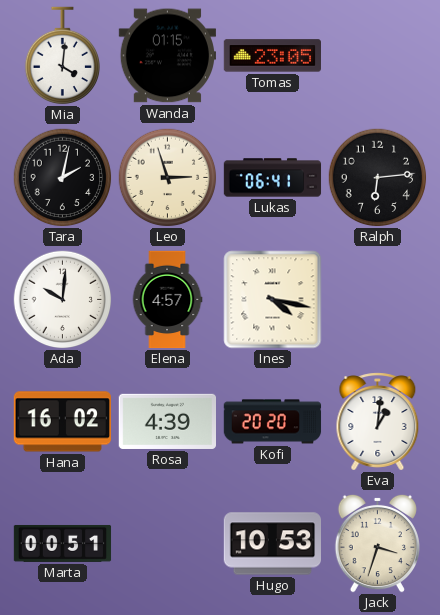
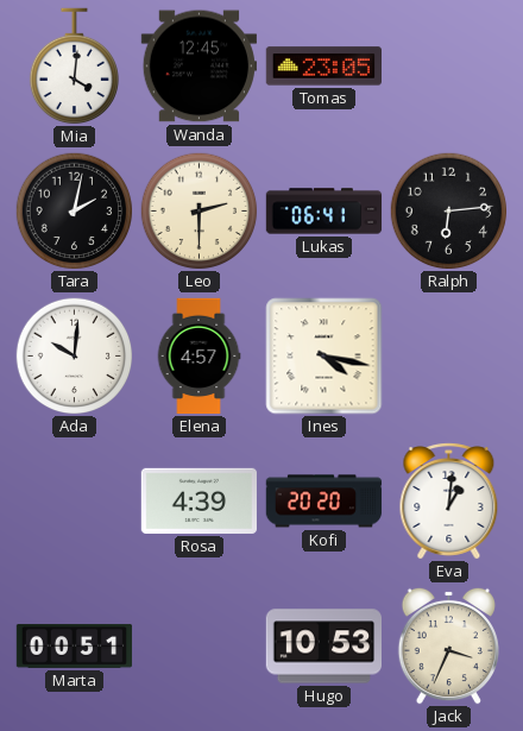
Wanda: 01:15 -> 12:45
Leo: 2:57 -> 2:30
Hana: 16:02 -> none
Jack: 3:33 -> 3:34
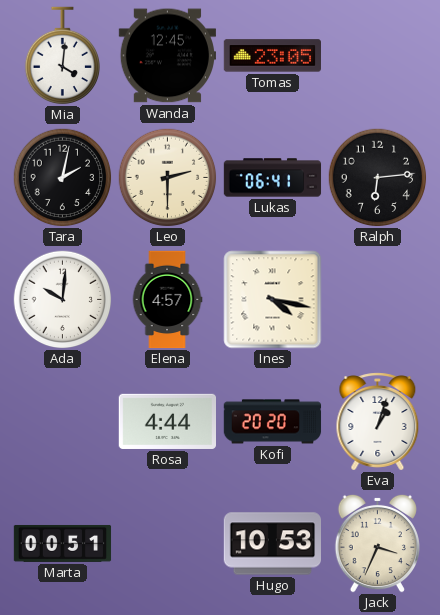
Rosa: 4:39 -> 4:44
Eva: 1:01 -> 1:03
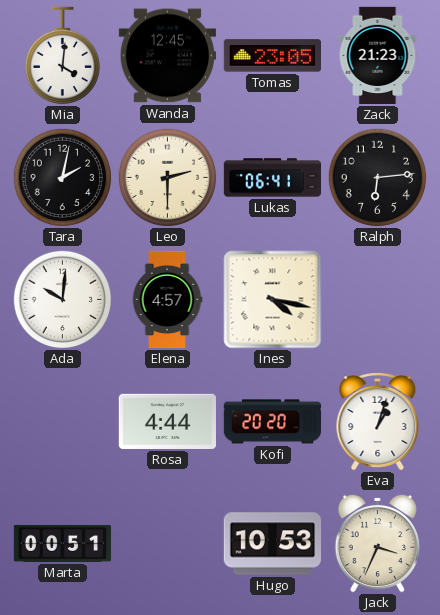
Zack: none -> 21:23
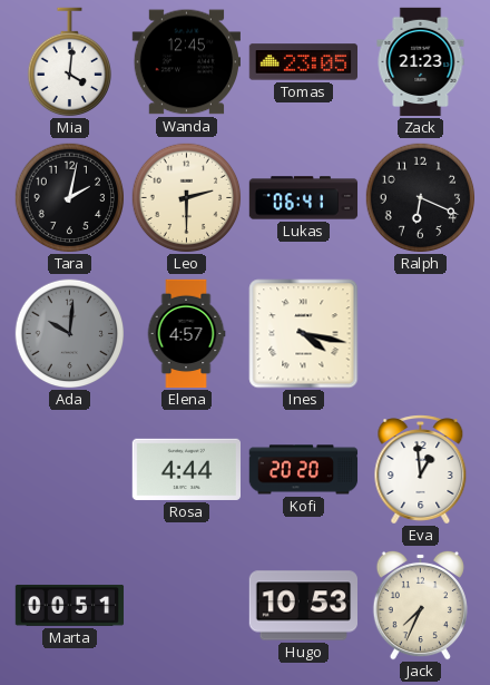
Ralph: 6:14 -> 6:19
Ada dial: white -> grey
Eva: 1:03 -> 12:59
Jack: 3:34 -> 7:34
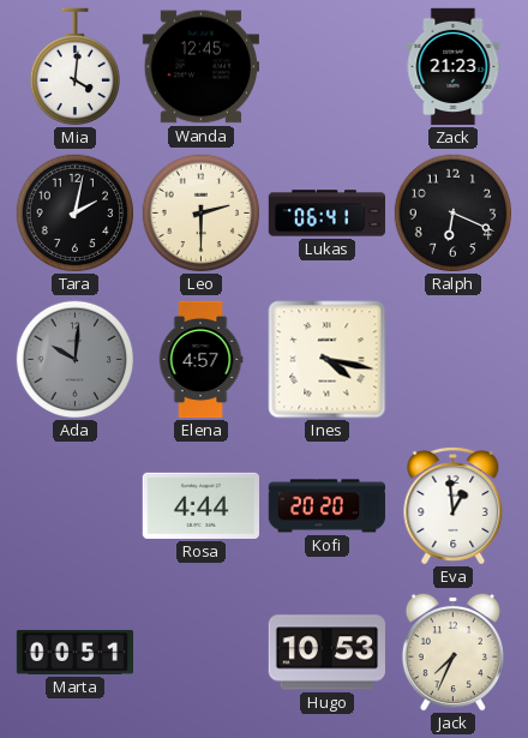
Tomas: 23:05 -> none
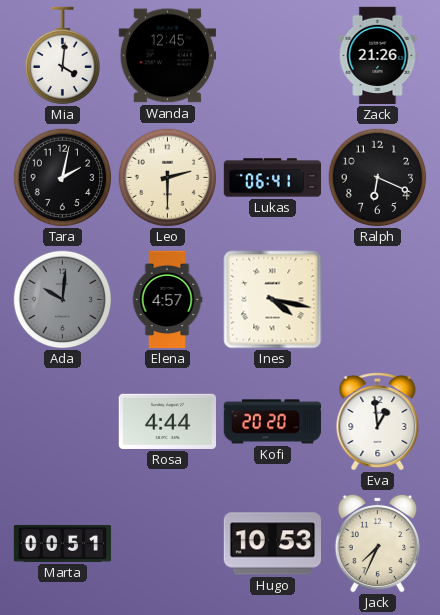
Zack: 21:23 -> 21:26
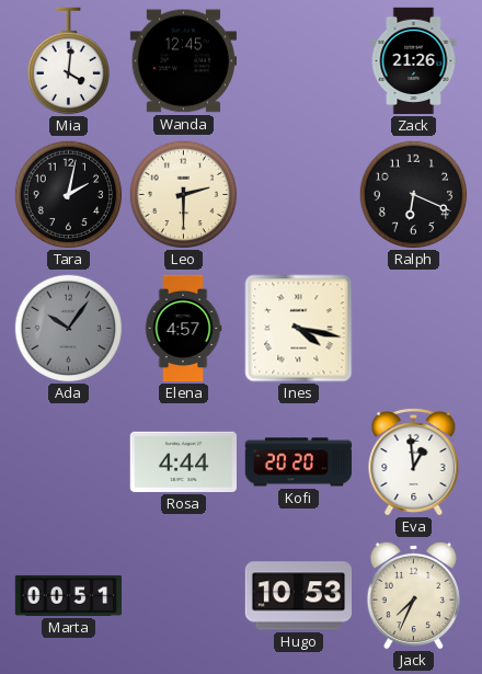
Lukas: 06:41 -> none
Ada: 10:01 -> 10:06
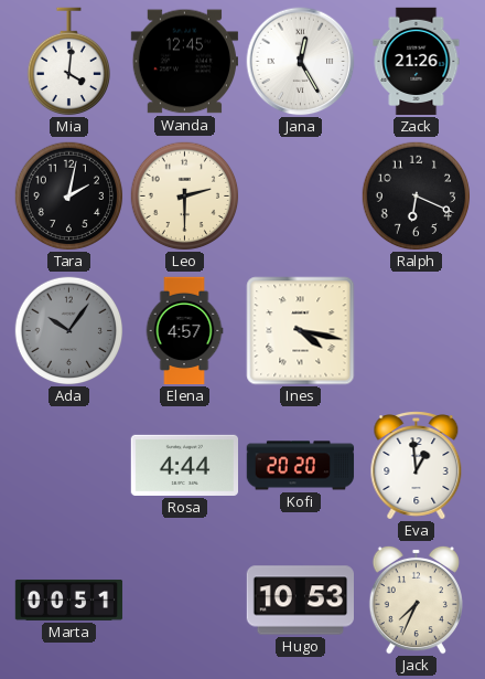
Jana: none -> 12:25
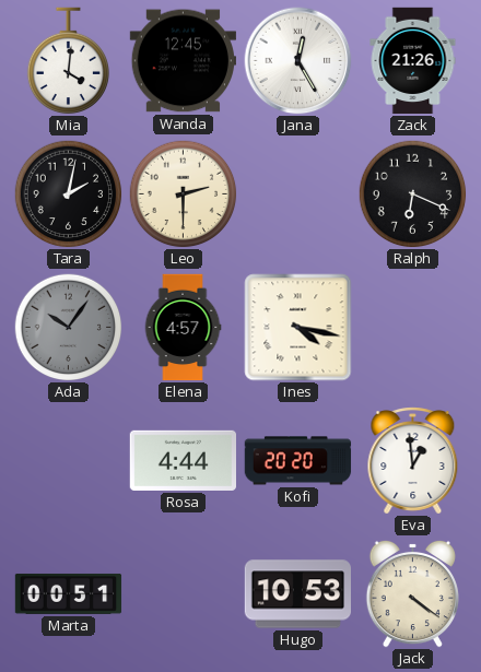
Jack: 7:34 -> 4:21
